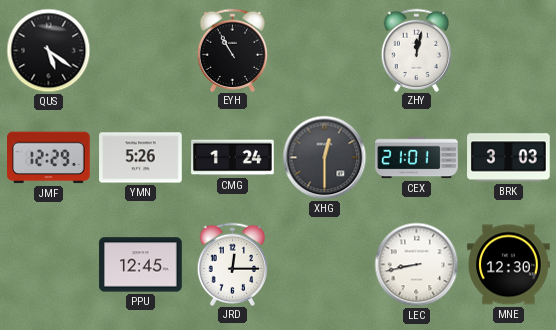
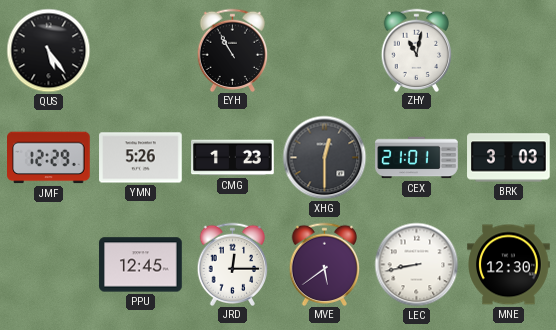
QUS: 5:21 -> 5:24
ZHY: 12:02 -> 11:02
CMG: 1:24 -> 1:23
MVE: none -> 5:39
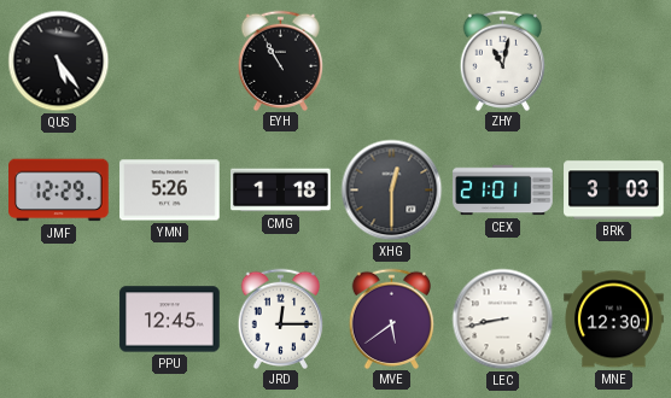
CMG: 1:23 -> 1:18
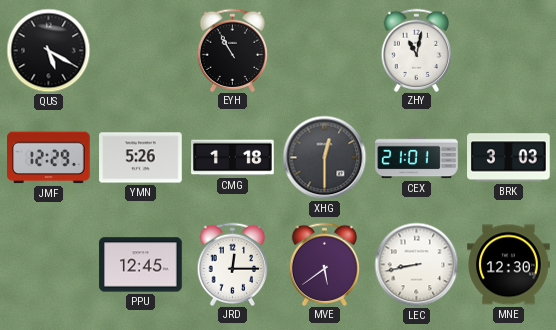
QUS: 5:24 -> 5:20
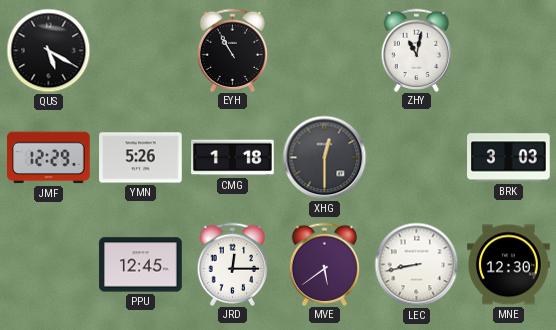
CEX: 21:01 -> none
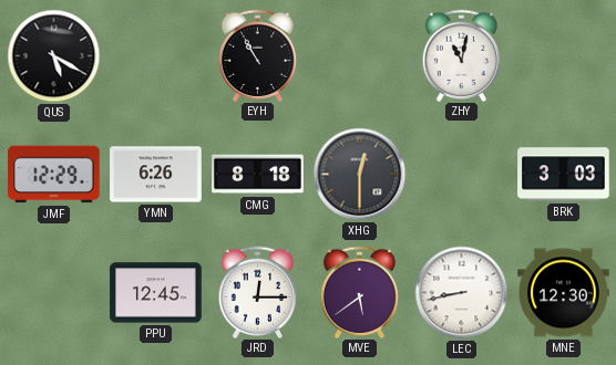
YMN: 5:26 -> 6:26
CMG: 1:18 -> 8:18
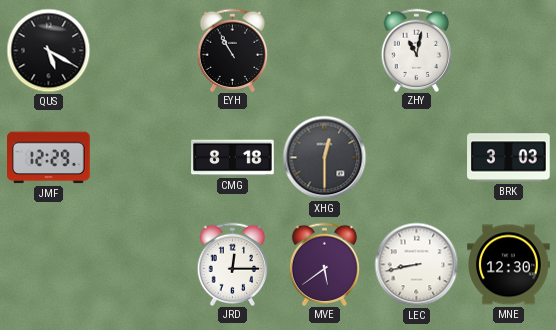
YMN: 6:26 -> none
PPU: 12:45 -> none
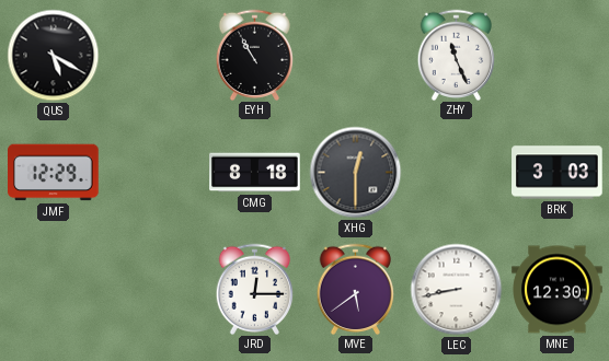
ZHY: 11:02 -> 11:26
